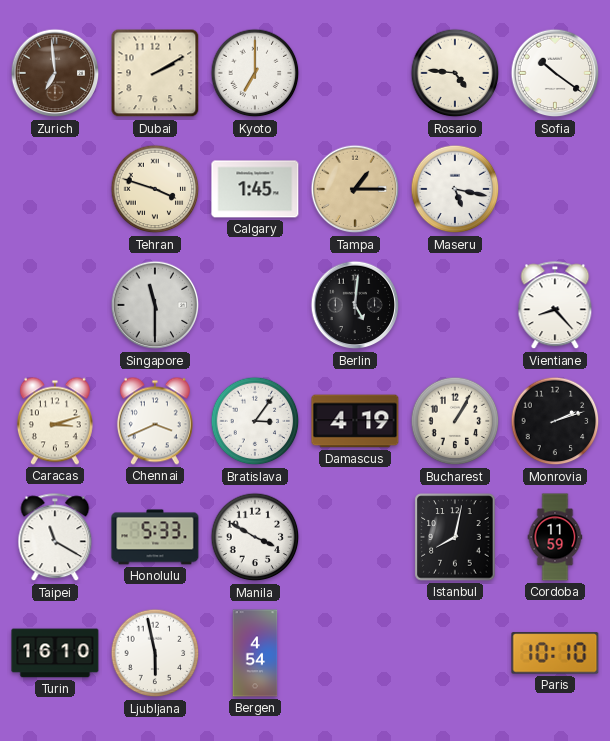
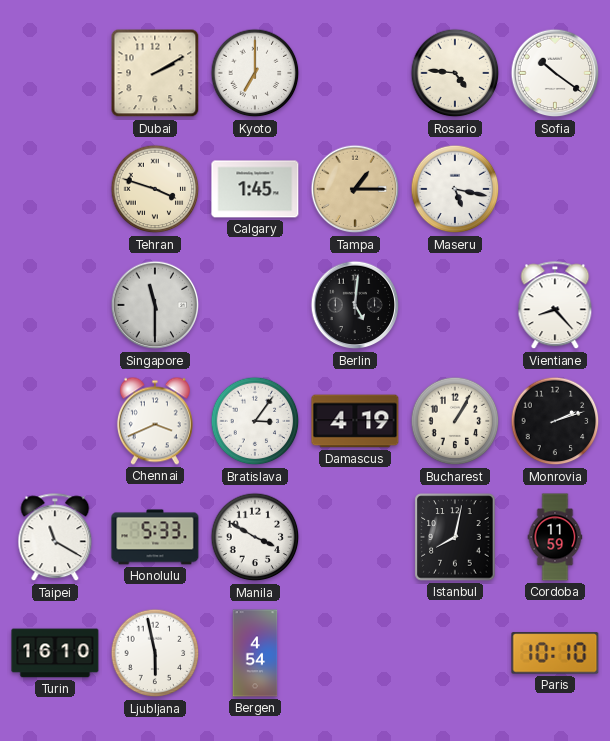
Zurich: 6:59 -> none
Caracas: 3:12 -> none
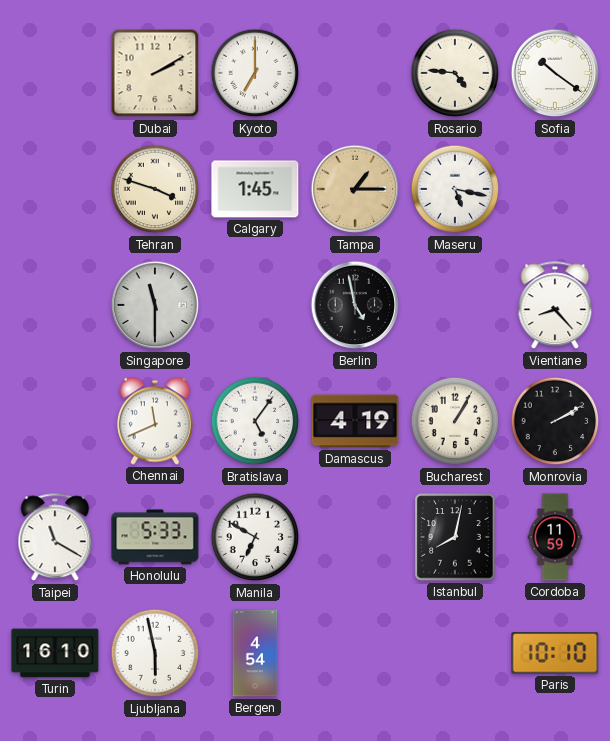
Berlin: 5:01 -> 4:58
Chennai: 3:41 -> 11:41
Bratislava: 3:06 -> 5:06
Monrovia: 2:12 -> 2:10
Manila: 3:50 -> 6:50
